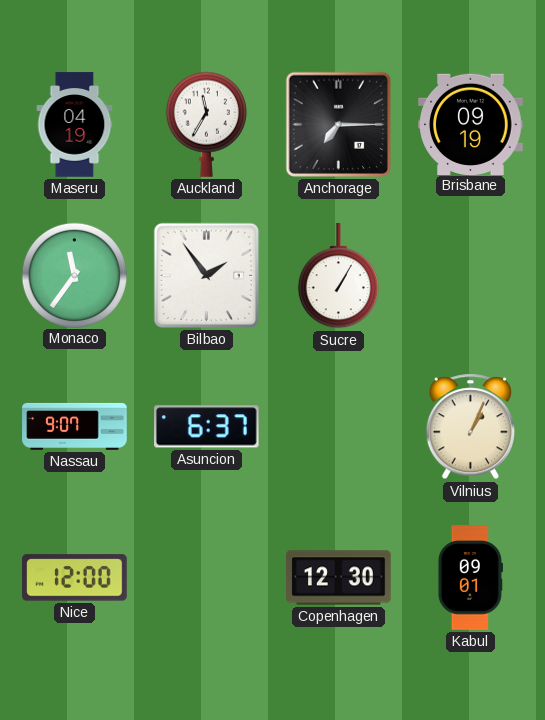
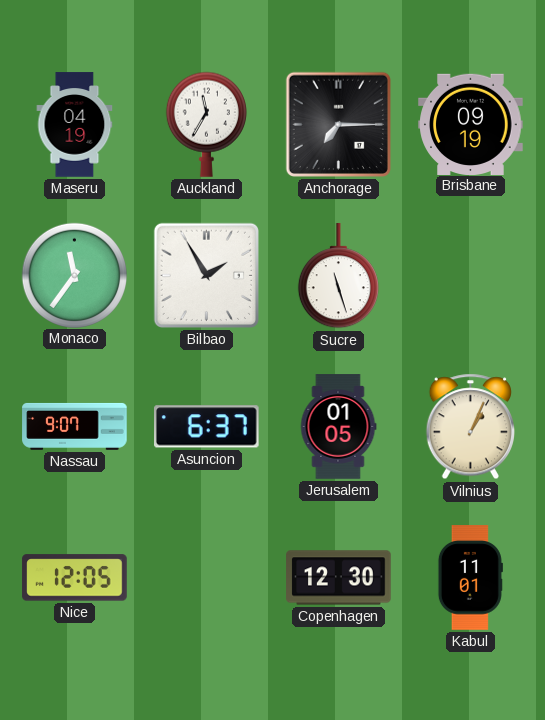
Bilbao: 1:54 -> 1:55
Sucre: 1:05 -> 11:27
Jerusalem: none -> 01:05
Nice: 12:00 -> 12:05
Kabul: 09:01 -> 11:01
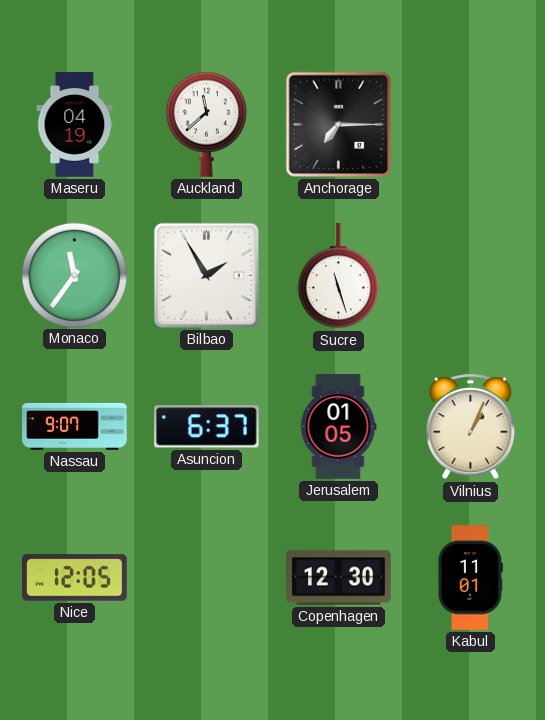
Auckland: 11:35 -> 11:38
Brisbane: 09:19 -> none
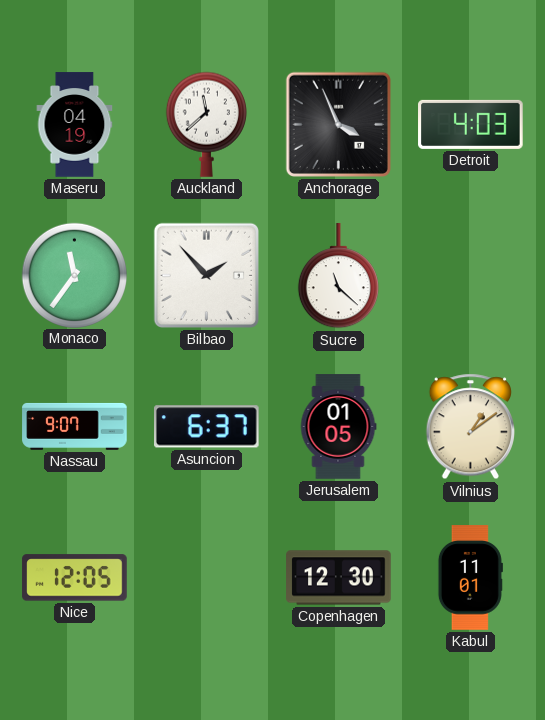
Anchorage: 7:15 -> 3:56
Detroit: none -> 4:03
Bilbao: 1:55 -> 1:53
Sucre: 11:27 -> 11:22
Vilnius: 1:04 -> 1:09
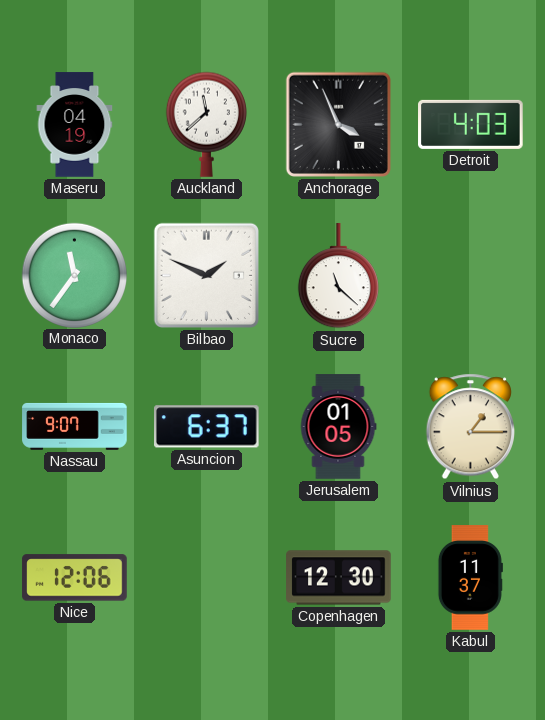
Bilbao: 1:53 -> 1:49
Vilnius: 1:09 -> 1:15
Nice: 12:05 -> 12:06
Kabul: 11:01 -> 11:37
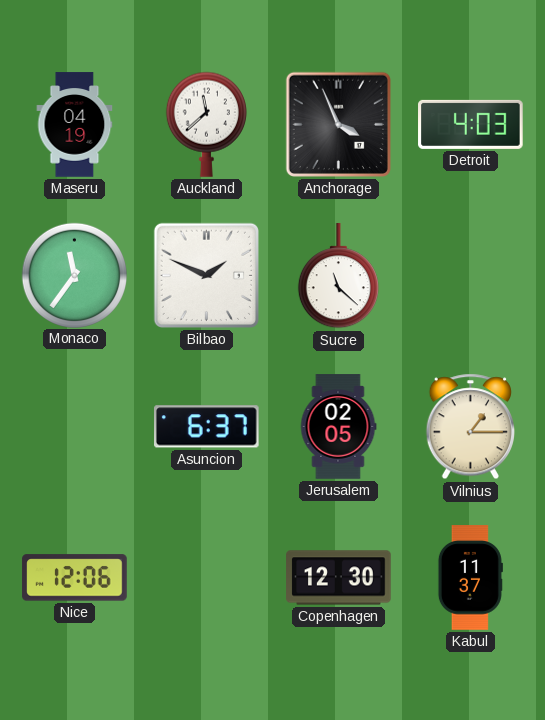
Nassau: 9:07 -> none
Jerusalem: 01:05 -> 02:05
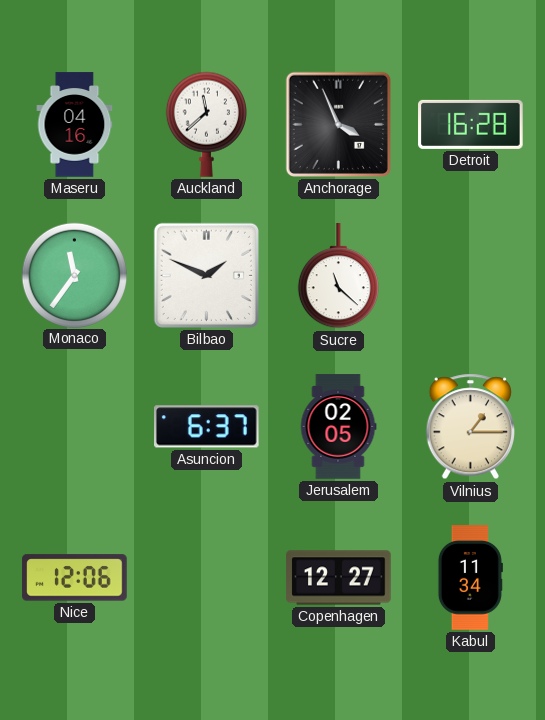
Maseru: 04:19 -> 04:16
Detroit: 4:03 -> 16:28
Copenhagen: 12:30 -> 12:27
Kabul: 11:37 -> 11:34
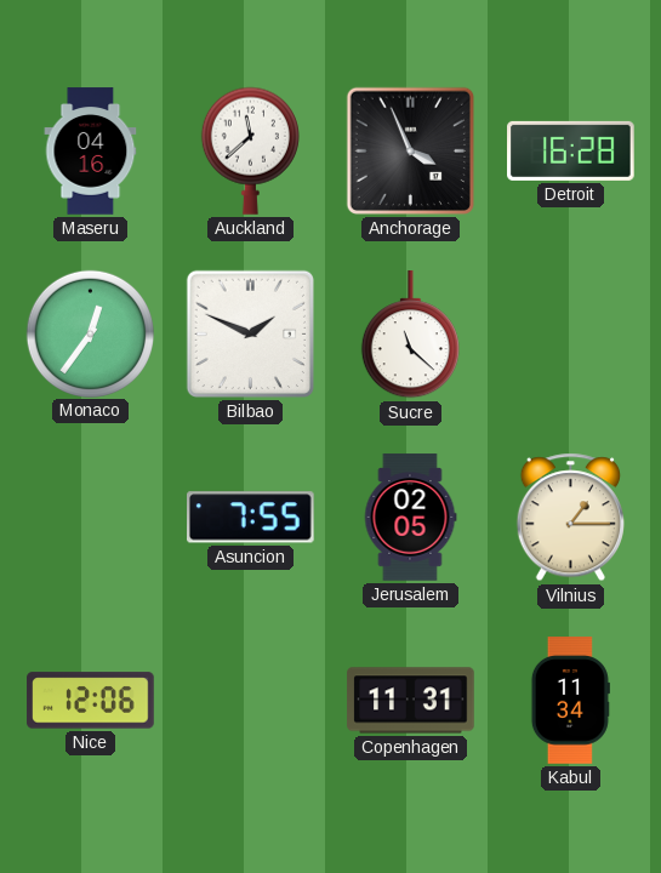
Monaco: 11:36 -> 12:36
Asuncion: 6:37 -> 7:55
Copenhagen: 12:27 -> 11:31
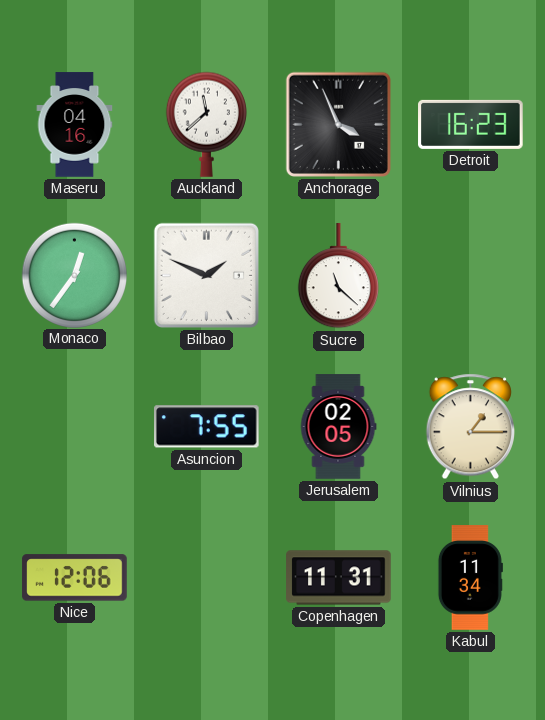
Detroit: 16:28 -> 16:23
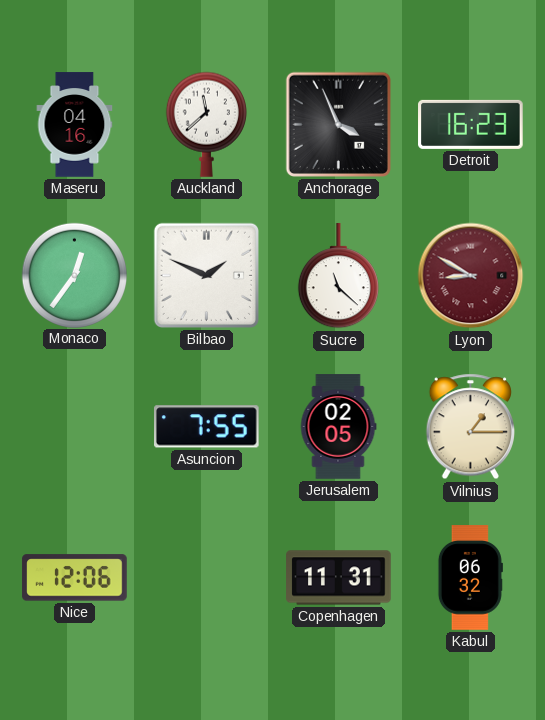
Lyon: none -> 8:50
Kabul: 11:34 -> 06:32
